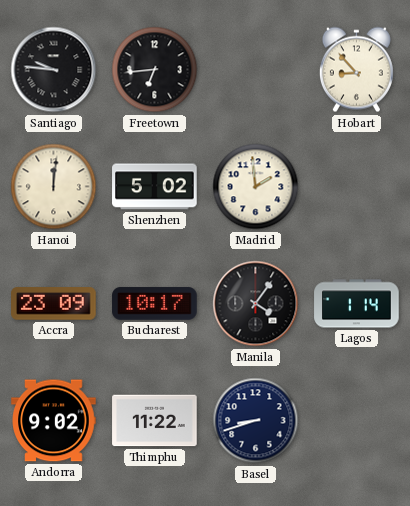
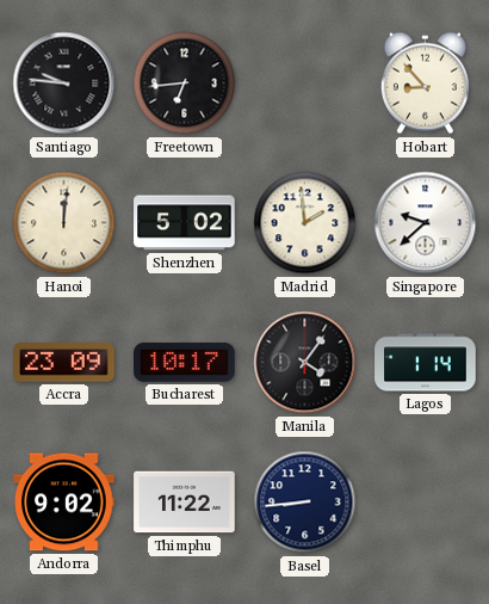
Singapore: none -> 9:38
Basel: 8:42 -> 8:44
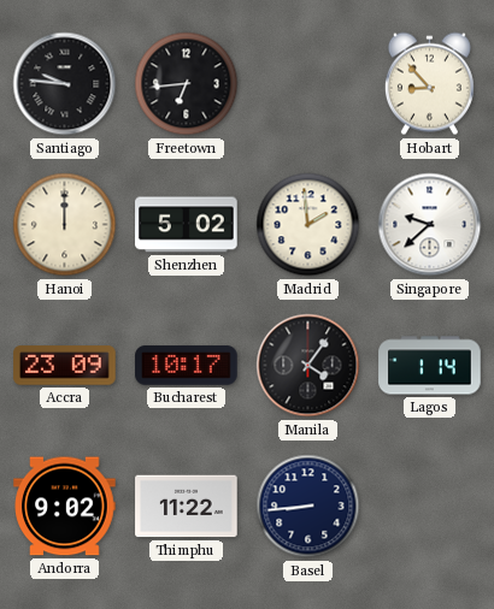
Hanoi: 12:01 -> 12:00
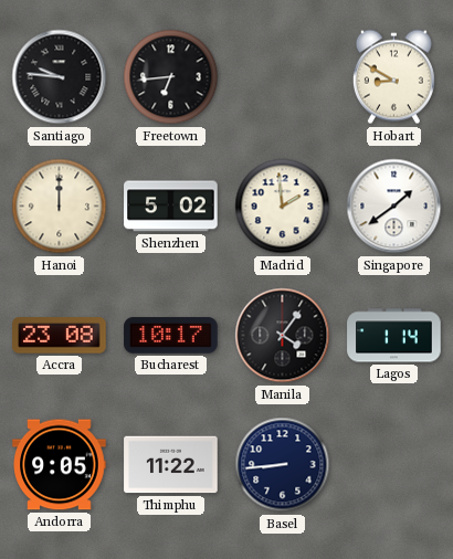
Hobart: 8:53 -> 8:50
Singapore: 9:38 -> 1:39
Accra: 23:09 -> 23:08
Andorra: 9:02 -> 9:05
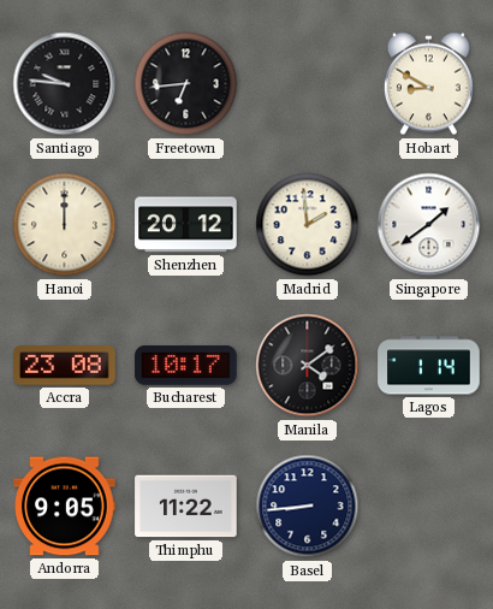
Shenzhen: 5:02 -> 20:12
Manila: 4:06 -> 4:09
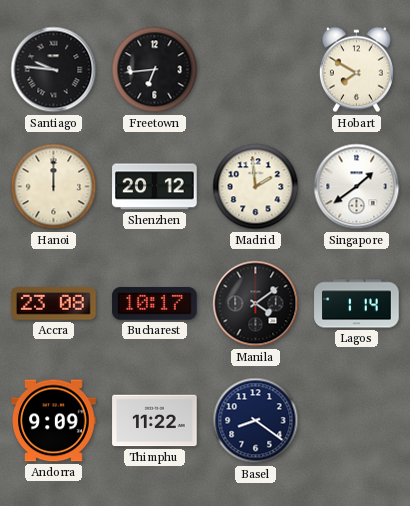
Hobart: 8:50 -> 7:50
Andorra: 9:05 -> 9:09
Basel: 8:44 -> 8:21
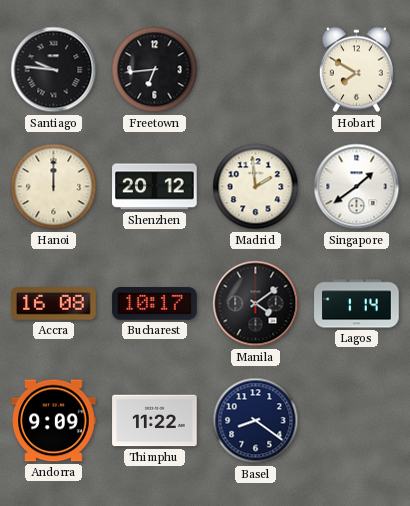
Accra: 23:08 -> 16:08
